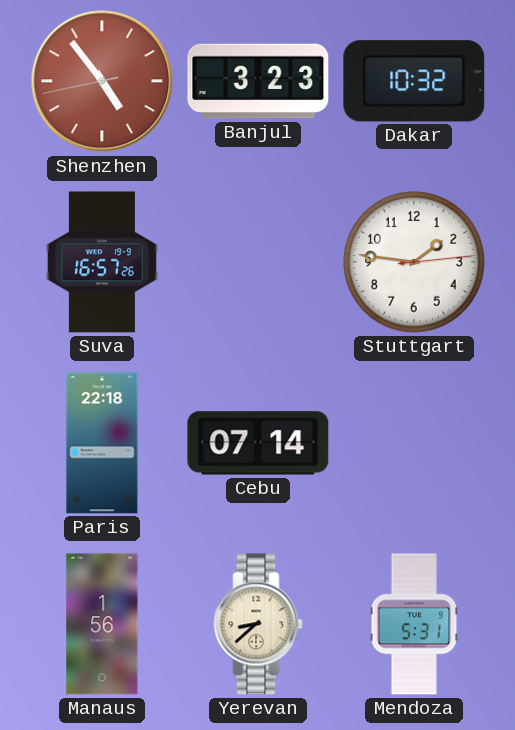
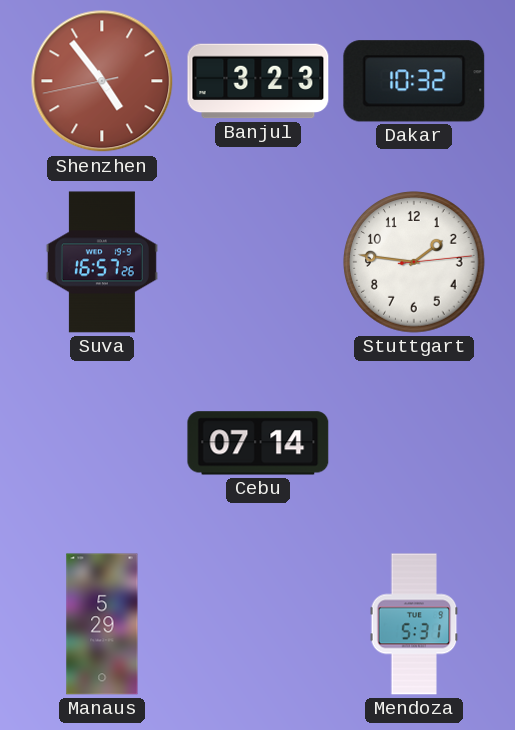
Paris: 22:18 -> none
Manaus: 1:56 -> 5:29
Yerevan: 8:38 -> none
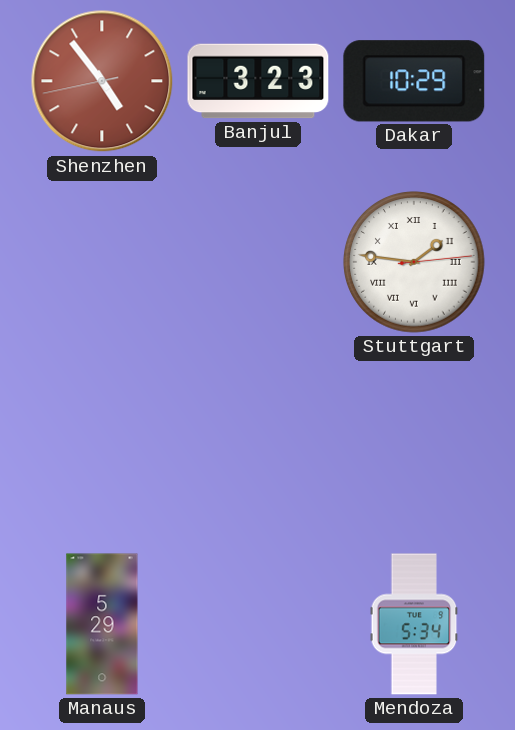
Dakar: 10:32 -> 10:29
Suva: 16:57 -> none
Stuttgart numerals: Arabic -> Roman
Cebu: 07:14 -> none
Mendoza: 5:31 -> 5:34
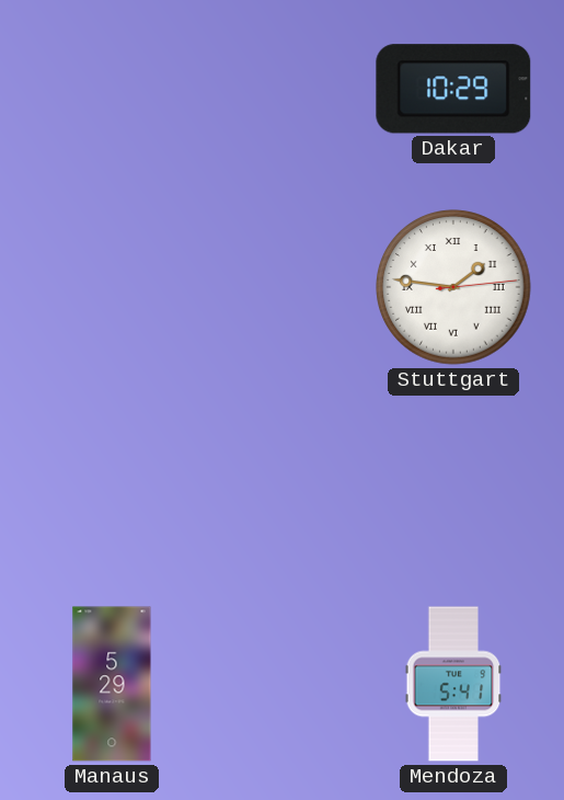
Shenzhen: 4:53 -> none
Banjul: 3:23 -> none
Mendoza: 5:34 -> 5:41
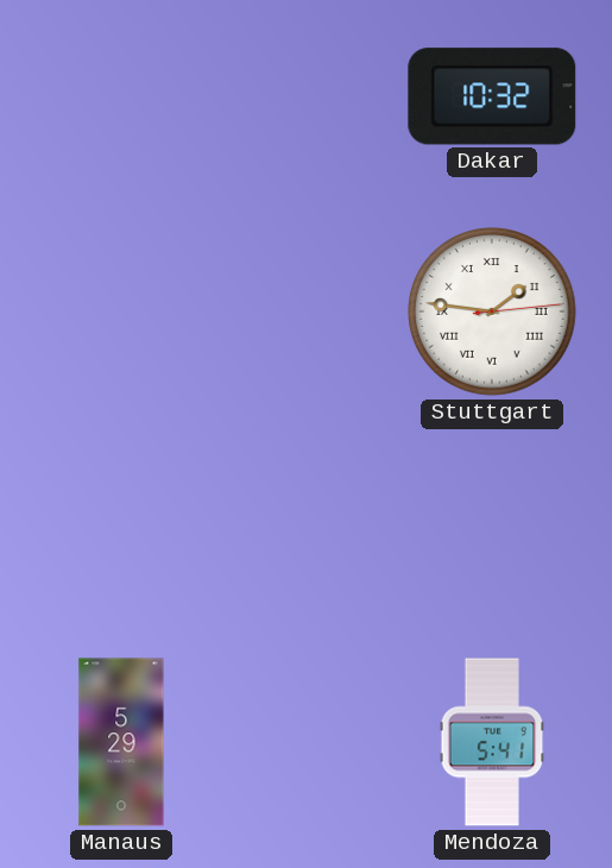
Dakar: 10:29 -> 10:32
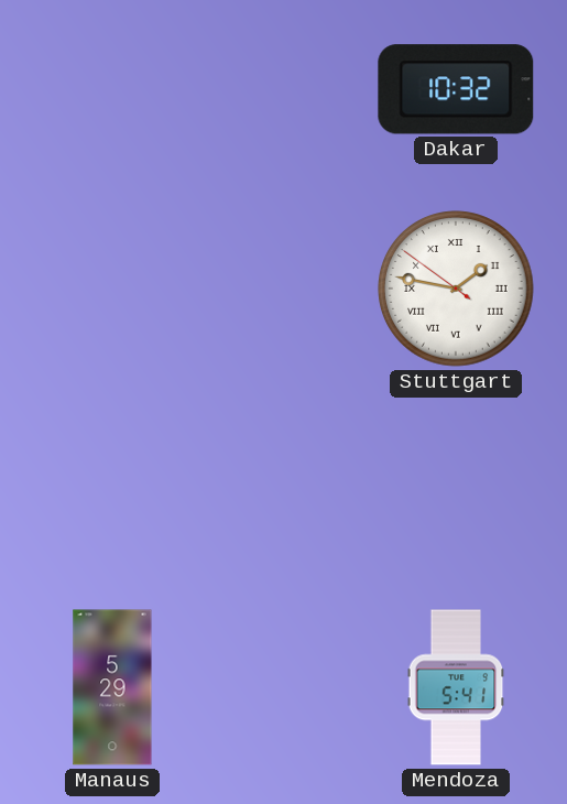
Stuttgart: 1:46:14 -> 1:46:51
